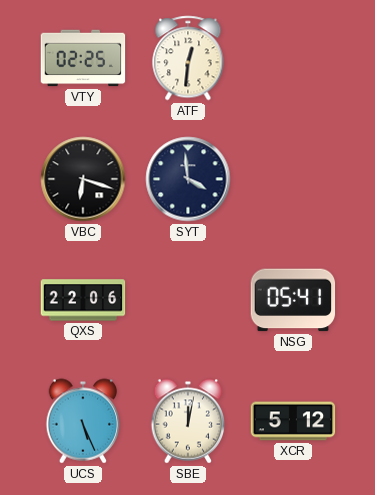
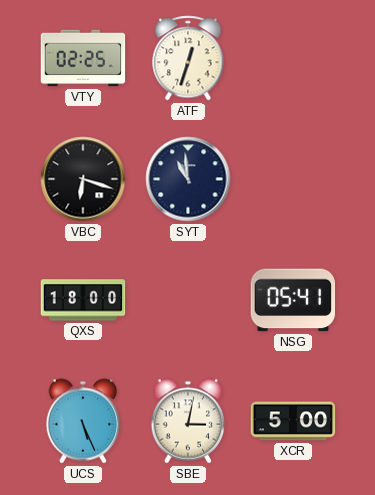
ATF: 12:31 -> 12:33
SYT: 3:59 -> 10:59
QXS: 22:06 -> 18:00
SBE: 12:02 -> 3:02
XCR: 5:12 -> 5:00
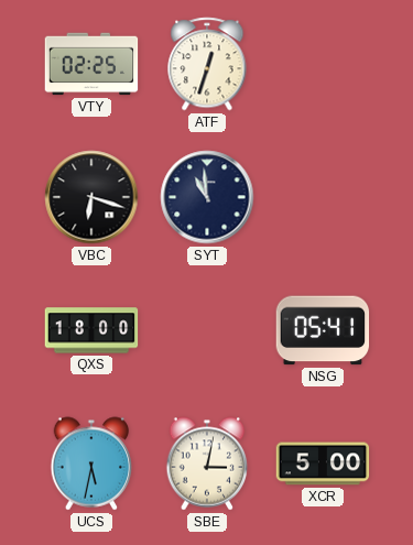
UCS: 5:26 -> 5:32
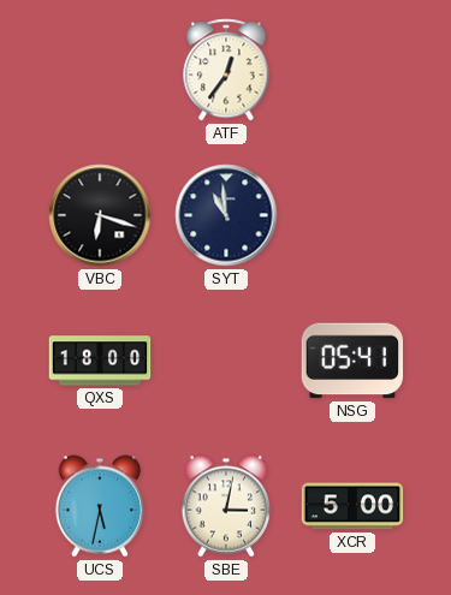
VTY: 02:25 -> none
ATF: 12:33 -> 12:36
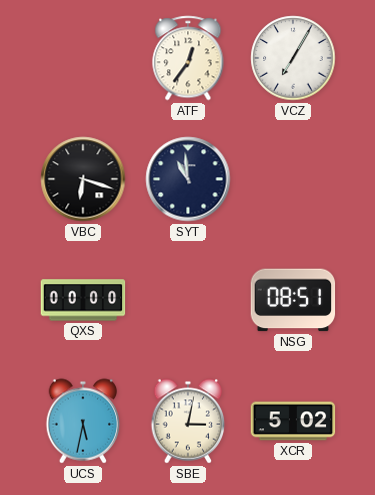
VCZ: none -> 7:05
QXS: 18:00 -> 00:00
NSG: 05:41 -> 08:51
XCR: 5:00 -> 5:02
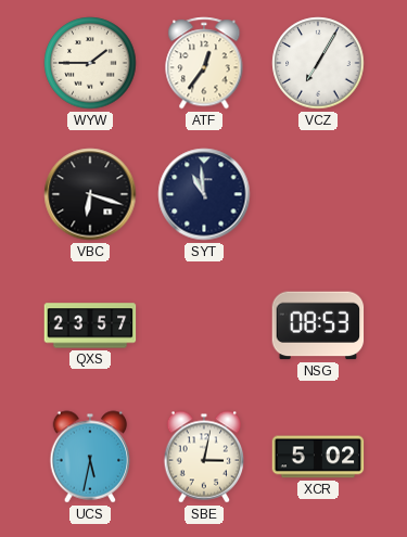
WYW: none -> 1:45
QXS: 00:00 -> 23:57
NSG: 08:51 -> 08:53
